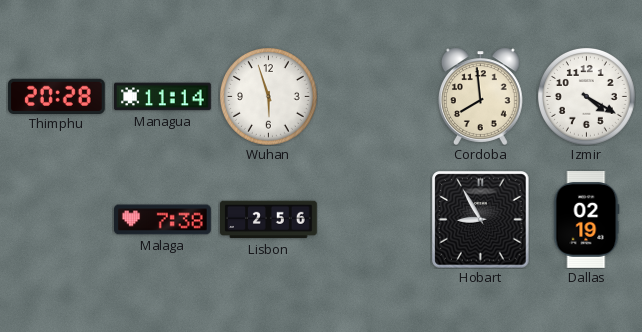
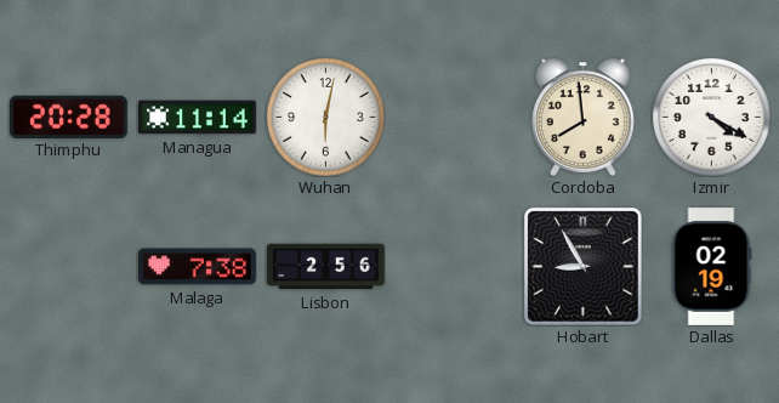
Wuhan: 5:57 -> 6:02
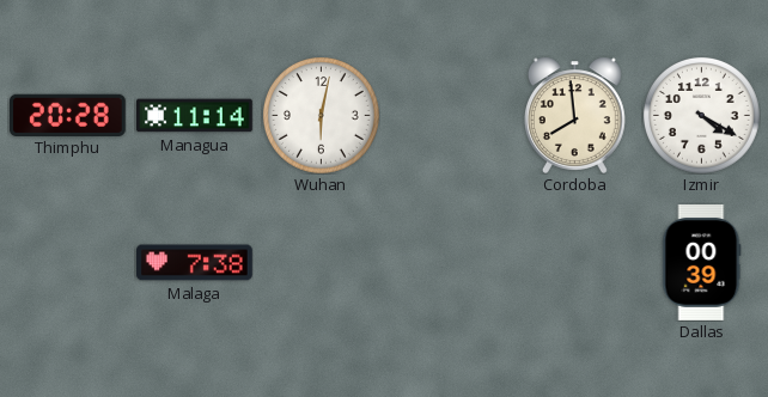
Lisbon: 2:56 -> none
Hobart: 8:55 -> none
Dallas: 02:19 -> 00:39
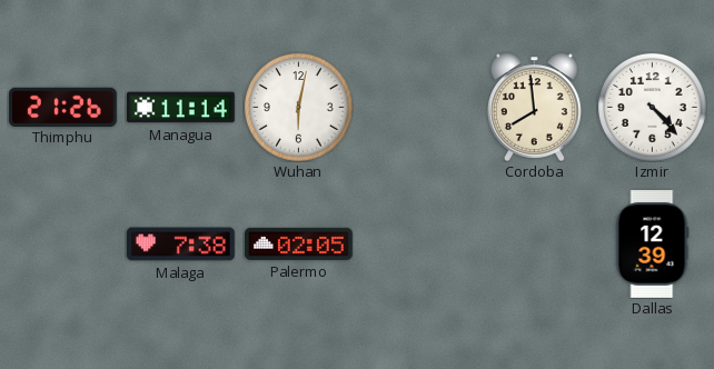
Thimphu: 20:28 -> 21:26
Izmir: 4:20 -> 4:23
Palermo: none -> 02:05
Dallas: 00:39 -> 12:39
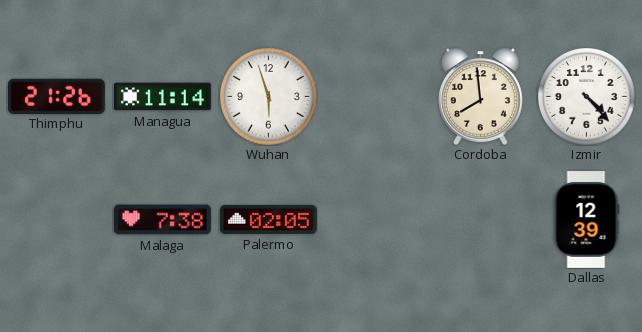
Wuhan: 6:02 -> 5:57
